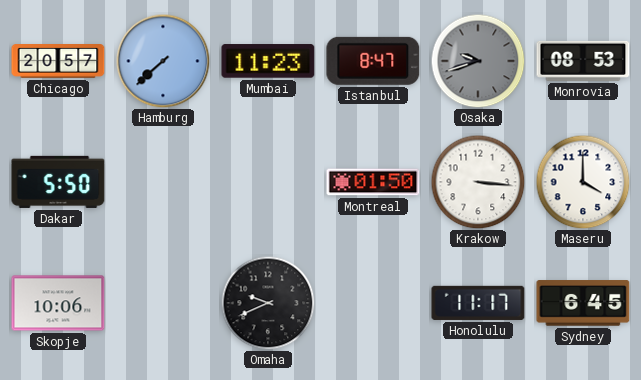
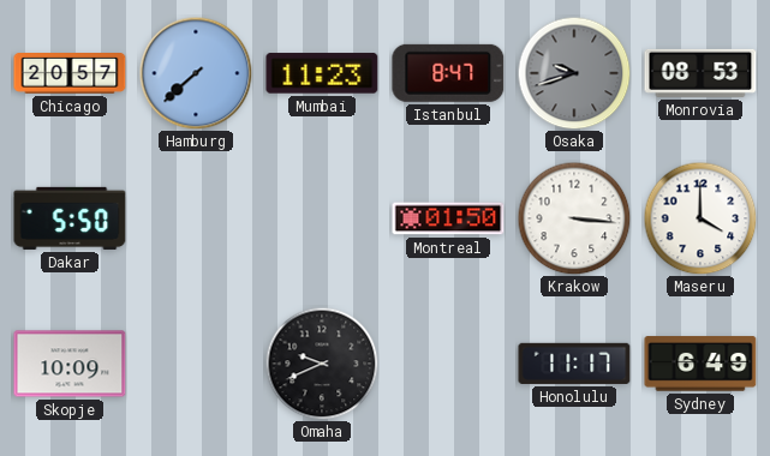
Skopje: 10:06 -> 10:09
Sydney: 6:45 -> 6:49
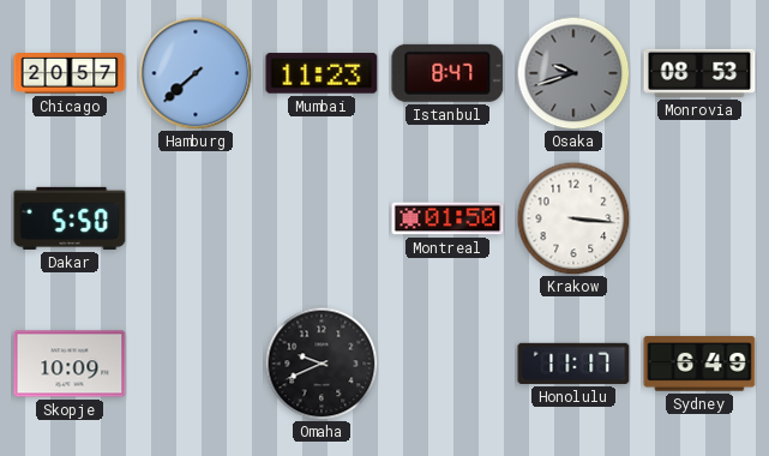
Maseru: 4:00 -> none
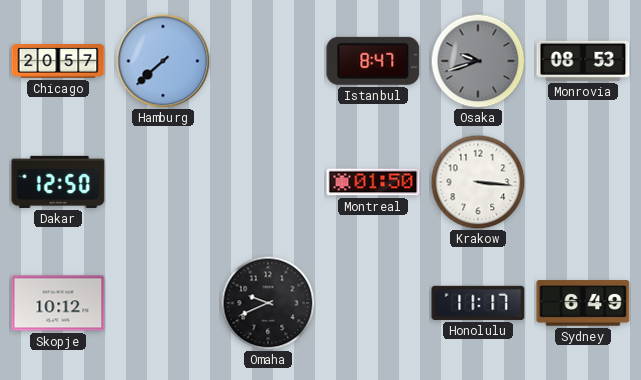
Mumbai: 11:23 -> none
Dakar: 5:50 -> 12:50
Skopje: 10:09 -> 10:12
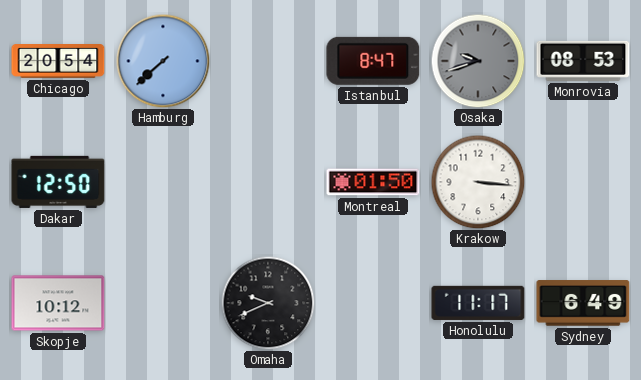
Chicago: 20:57 -> 20:54
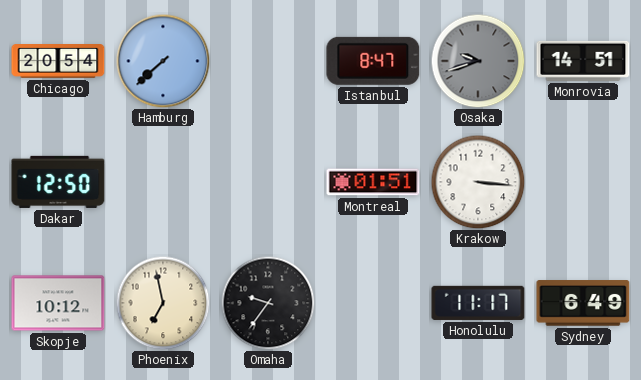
Monrovia: 08:53 -> 14:51
Montreal: 01:50 -> 01:51
Phoenix: none -> 6:58
Omaha: 9:41 -> 9:36
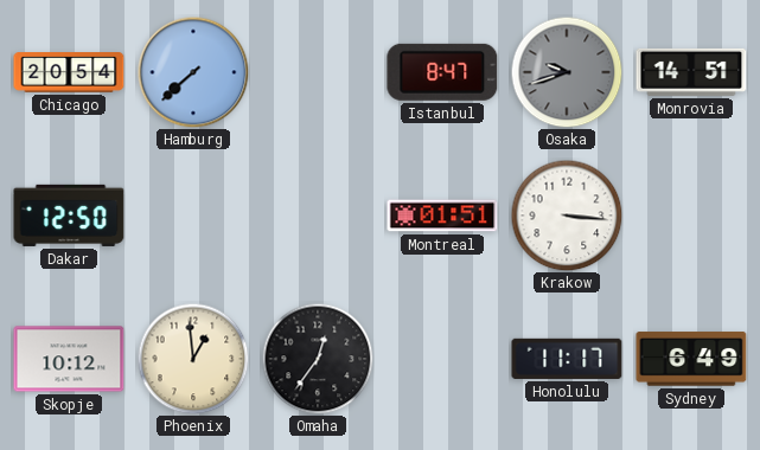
Phoenix: 6:58 -> 12:59
Omaha: 9:36 -> 12:36
